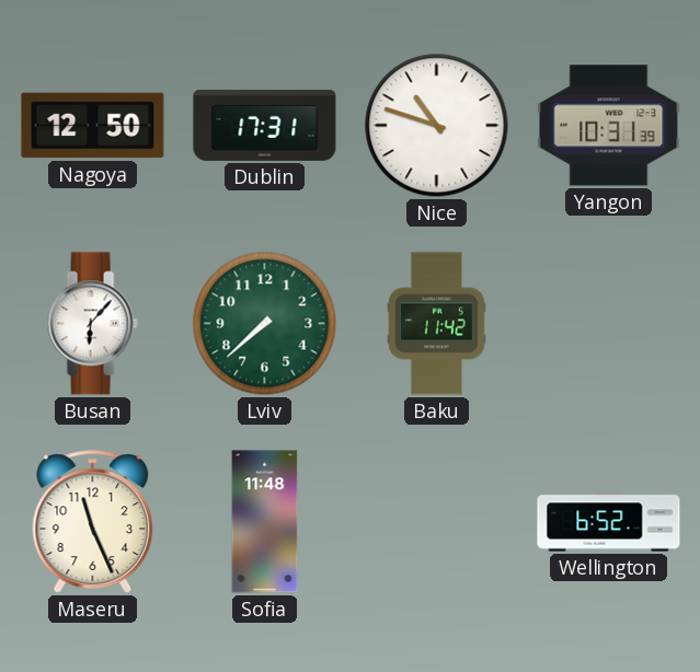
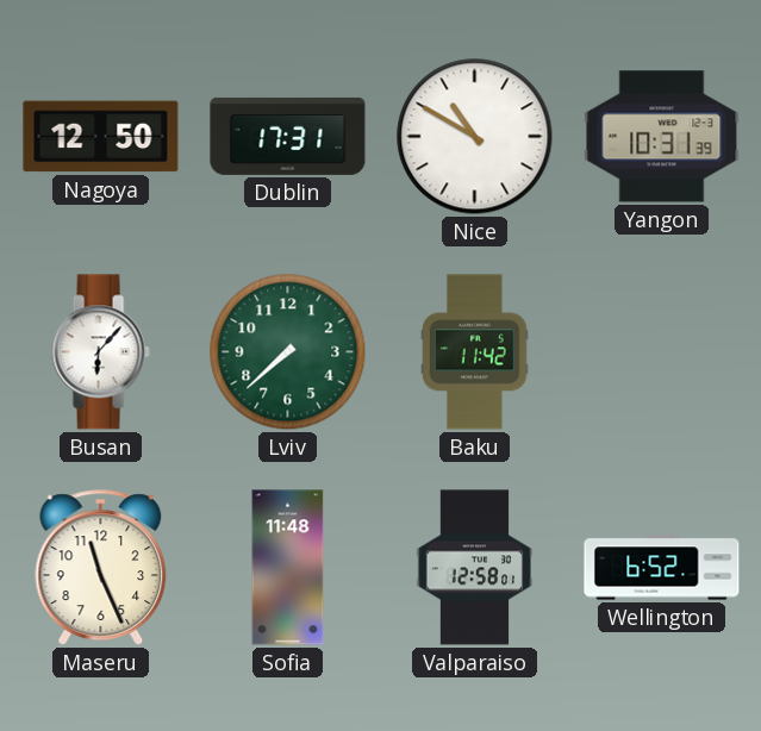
Nice: 10:48 -> 10:50
Valparaiso: none -> 12:58
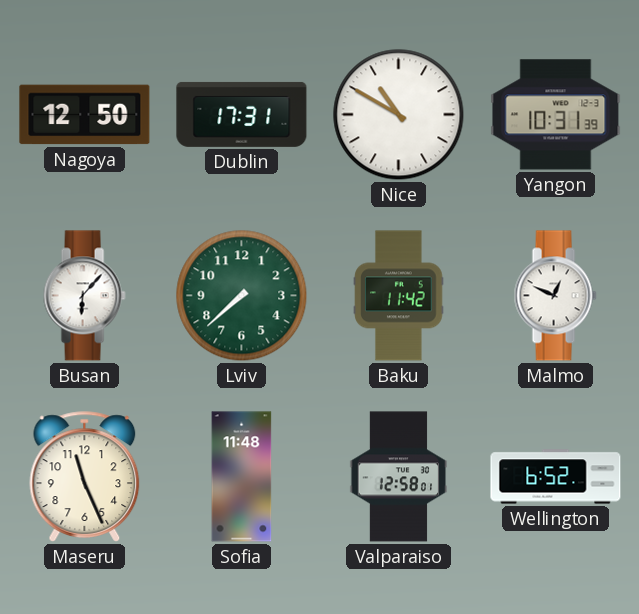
Malmo: none -> 12:49
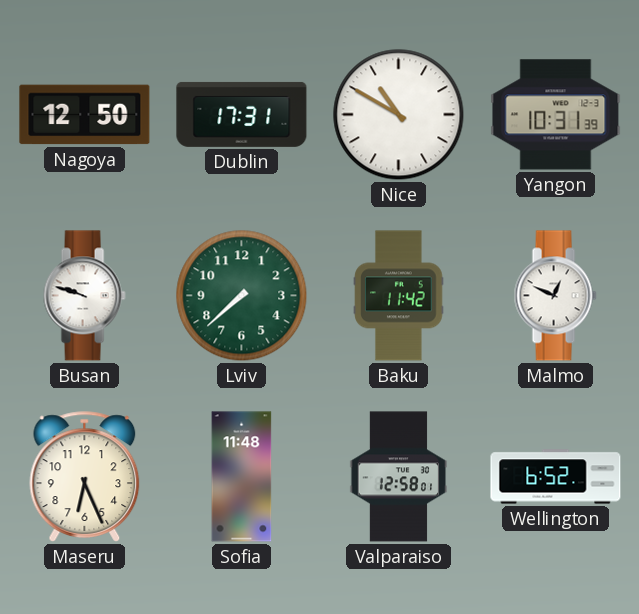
Busan: 6:07 -> 9:48
Maseru: 11:26 -> 6:26
